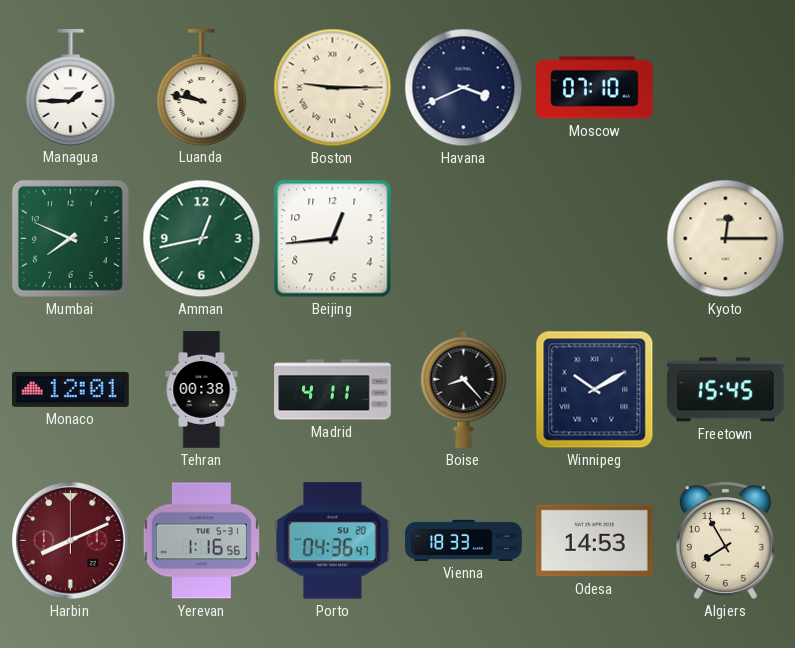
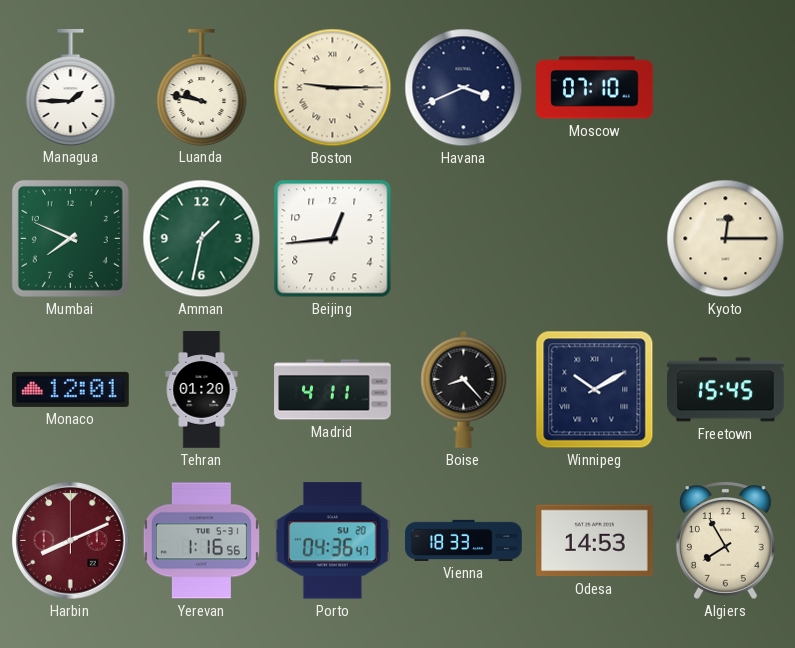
Amman: 12:43 -> 1:32
Tehran: 00:38 -> 01:20
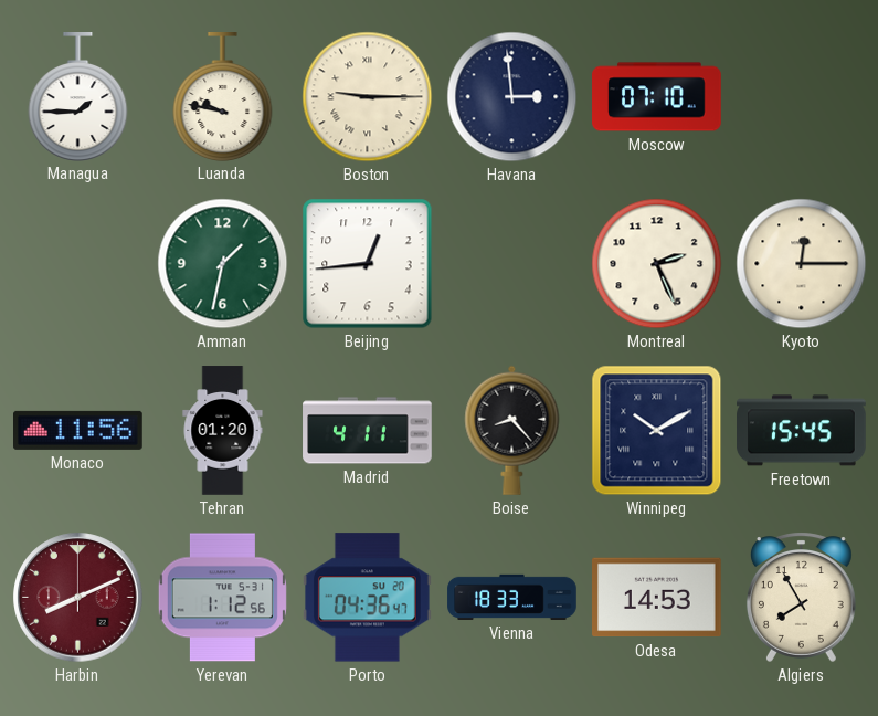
Havana: 3:41 -> 2:59
Mumbai: 7:49 -> none
Montreal: none -> 2:26
Monaco: 12:01 -> 11:56
Yerevan: 1:16 -> 1:12
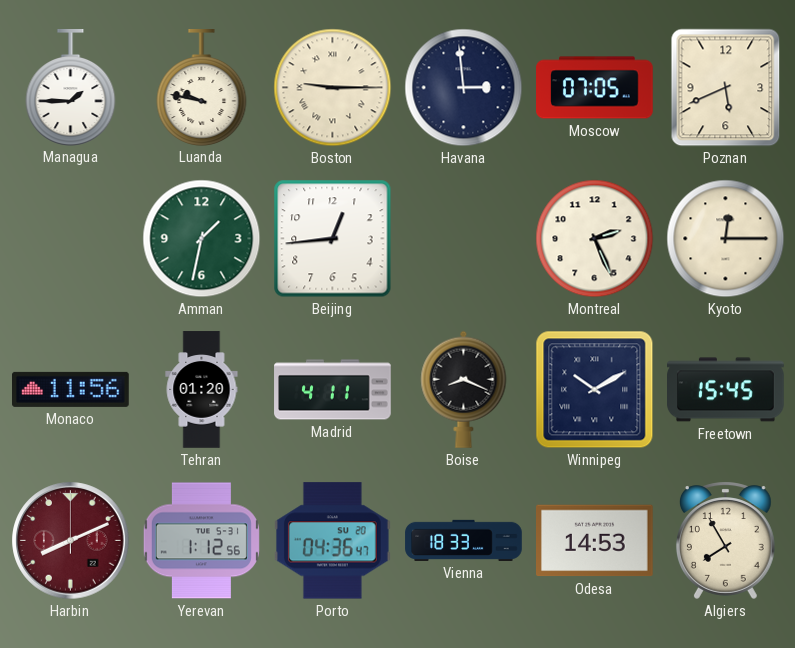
Moscow: 07:10 -> 07:05
Poznan: none -> 5:41
Boise: 8:23 -> 8:19
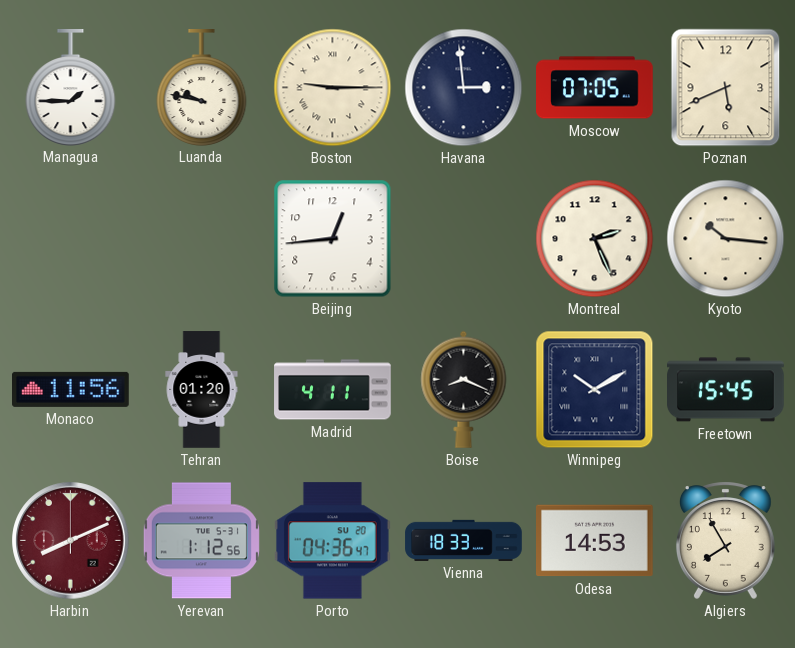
Amman: 1:32 -> none
Kyoto: 12:15 -> 10:16
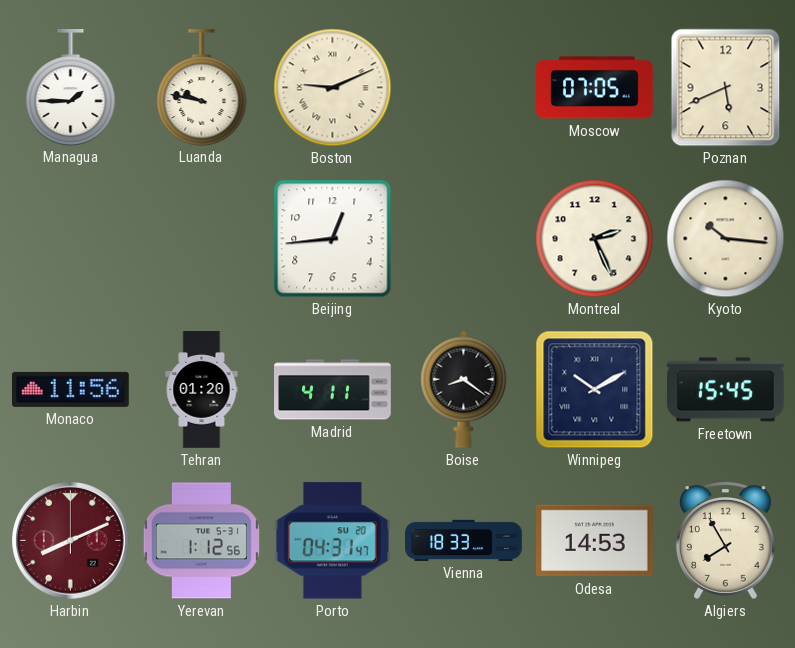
Boston: 9:15 -> 9:11
Havana: 2:59 -> none
Boise: 8:19 -> 8:21
Porto: 04:36 -> 04:31
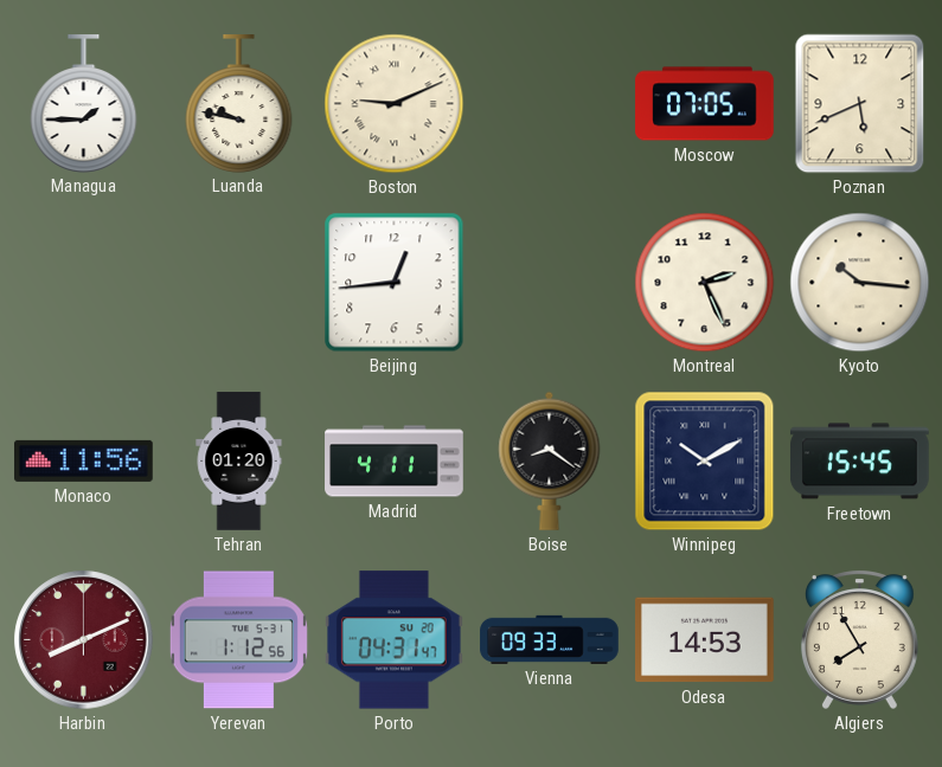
Vienna: 18:33 -> 09:33
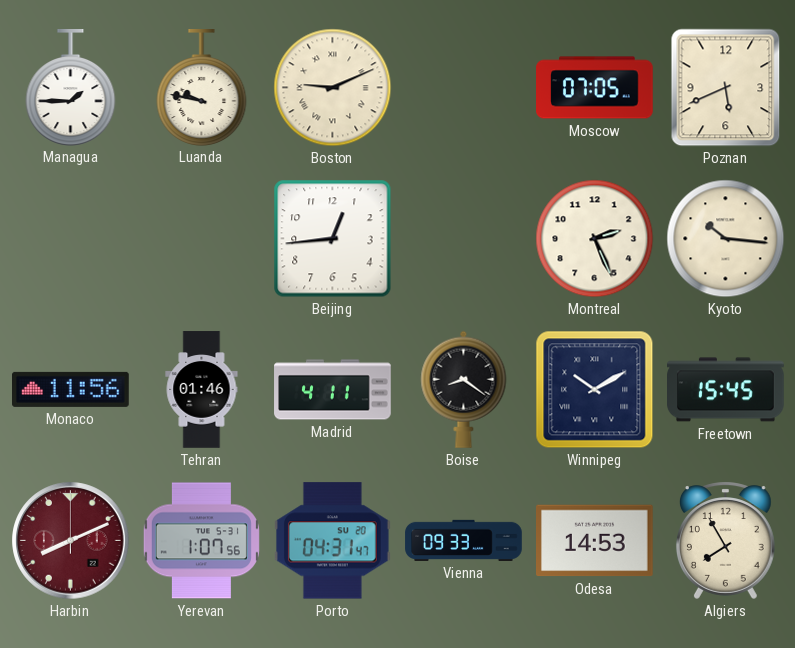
Tehran: 01:20 -> 01:46
Yerevan: 1:12 -> 1:07
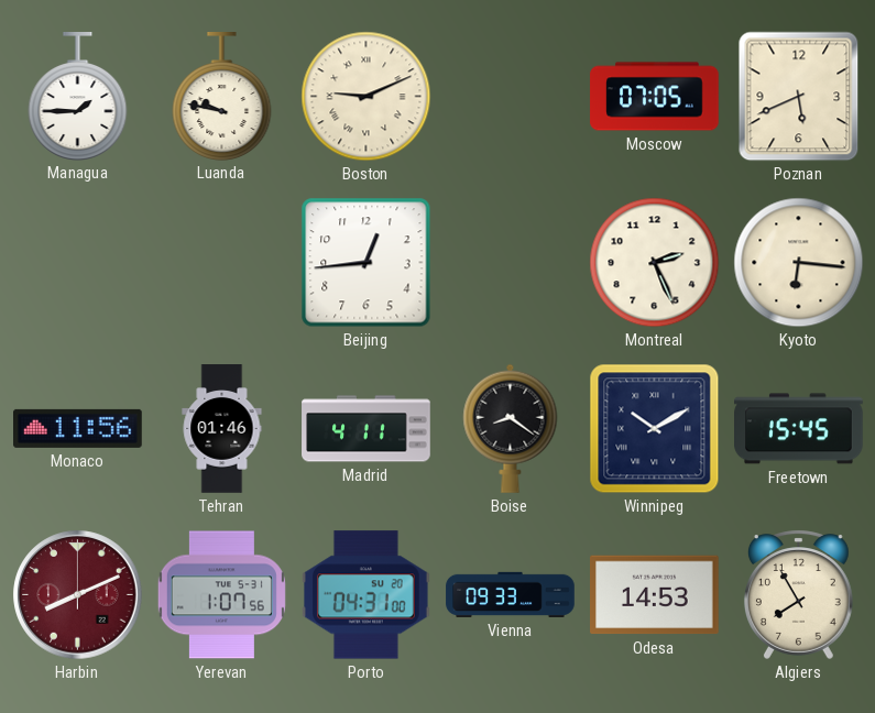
Kyoto: 10:16 -> 6:16
Porto: 04:31:47 -> 04:31:00
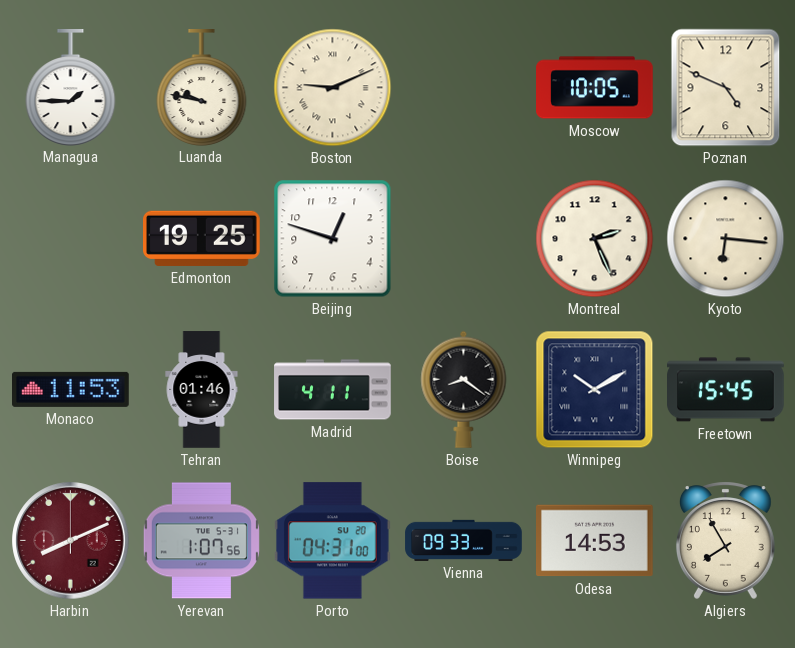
Moscow: 07:05 -> 10:05
Poznan: 5:41 -> 4:49
Edmonton: none -> 19:25
Beijing: 12:44 -> 12:48
Monaco: 11:56 -> 11:53
